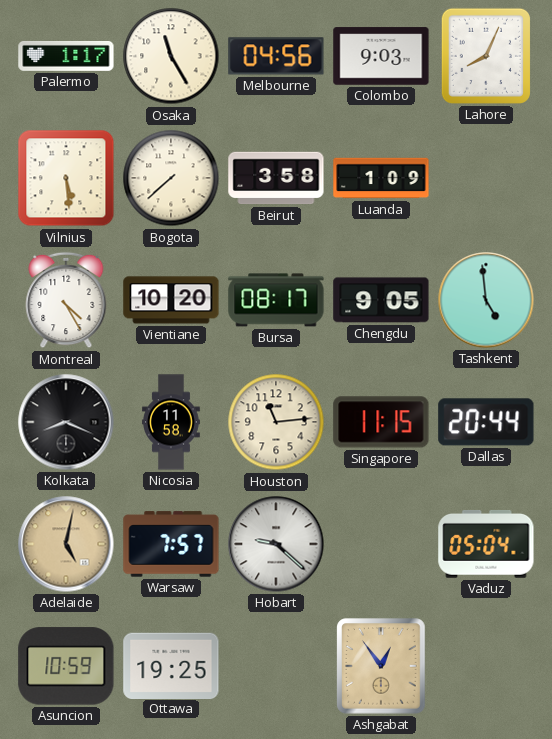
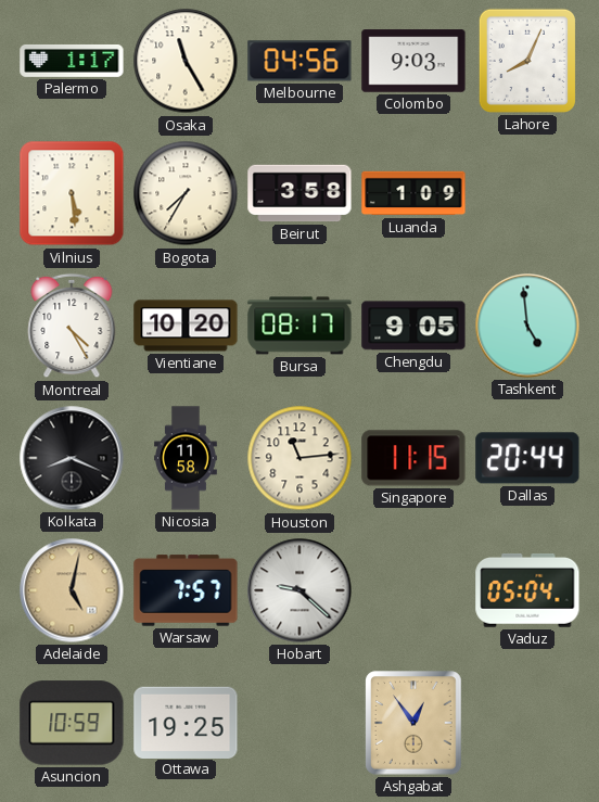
Bogota: 7:38 -> 7:35
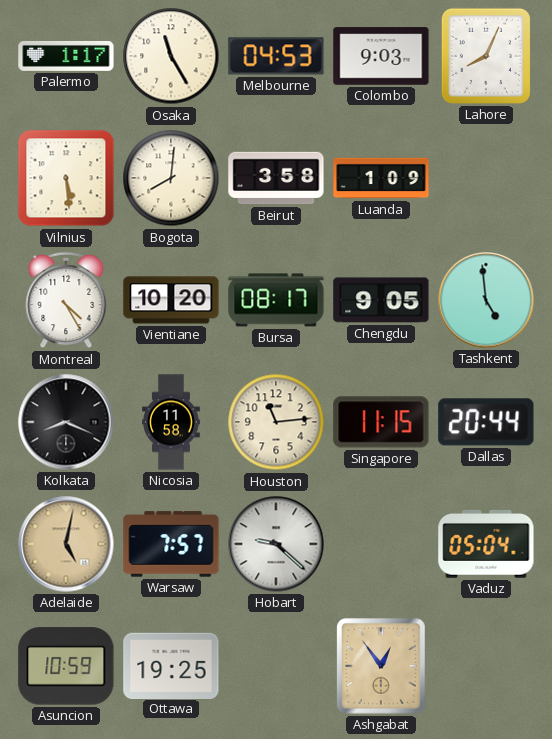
Melbourne: 04:56 -> 04:53
Bogota: 7:35 -> 8:01
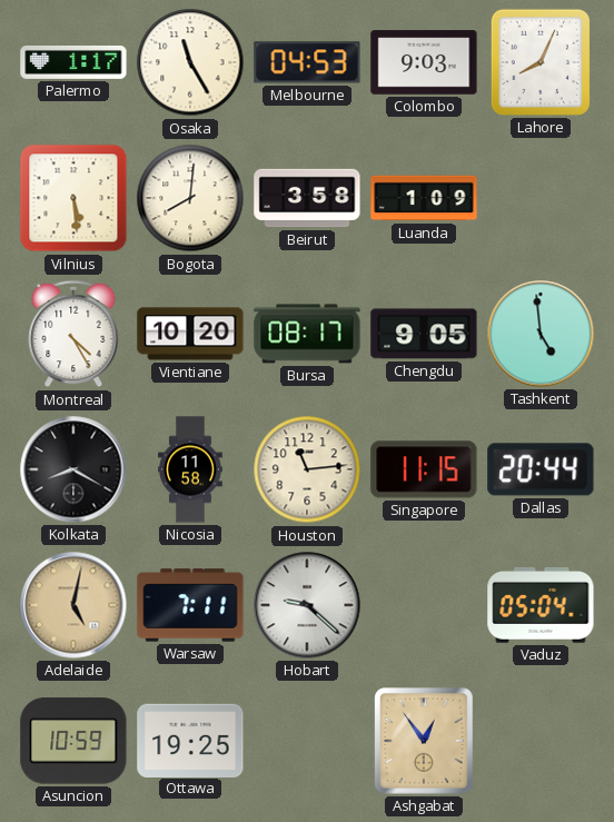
Kolkata: 8:19 -> 8:20
Warsaw: 7:57 -> 7:11
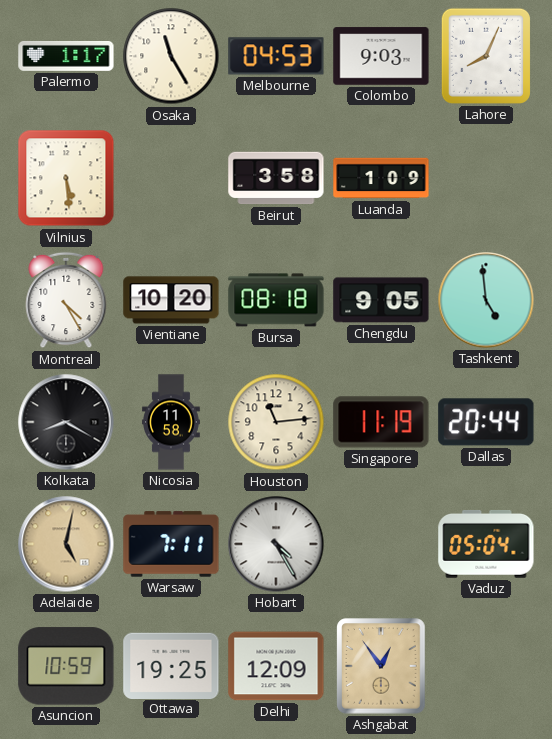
Bogota: 8:01 -> none
Bursa: 08:17 -> 08:18
Singapore: 11:15 -> 11:19
Hobart: 9:22 -> 4:25
Delhi: none -> 12:09
